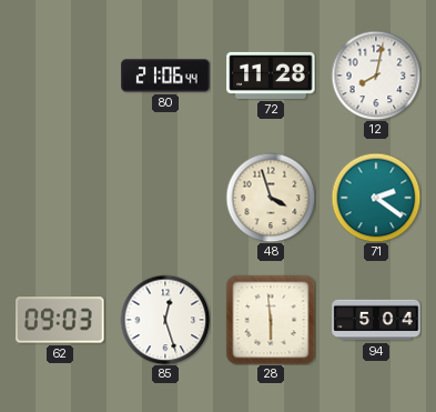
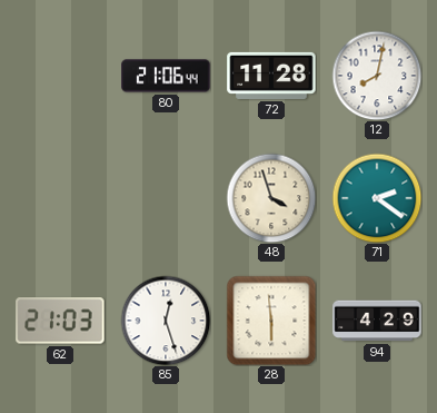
62: 09:03 -> 21:03
94: 5:04 -> 4:29
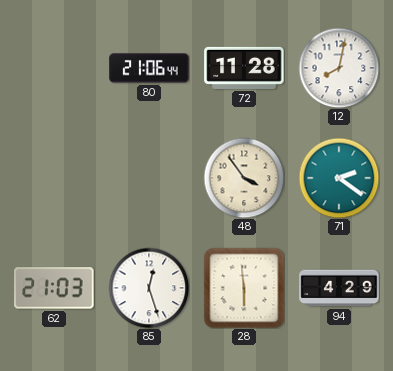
48: 3:57 -> 3:54
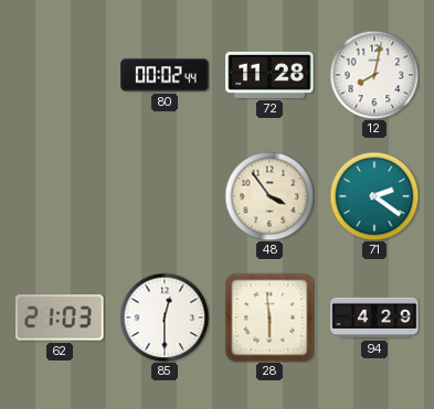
80: 21:06 -> 00:02
85: 12:27 -> 12:30
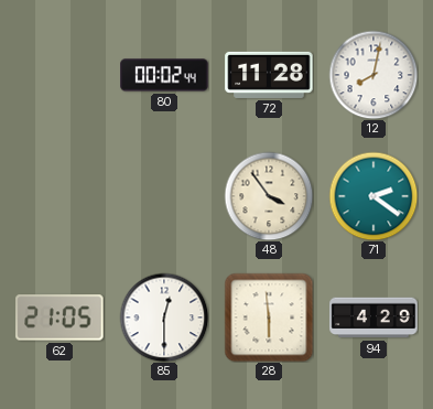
62: 21:03 -> 21:05
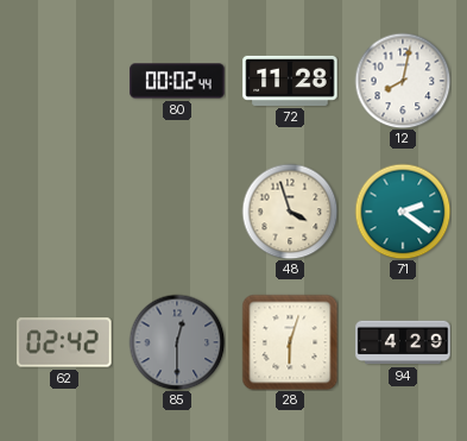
48: 3:54 -> 3:57
62: 21:05 -> 02:42
85 dial: white -> grey
28: 5:59 -> 6:03
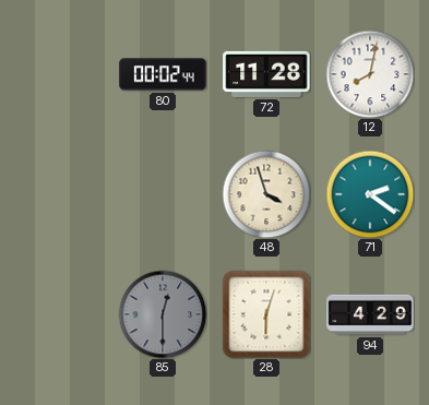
62: 02:42 -> none
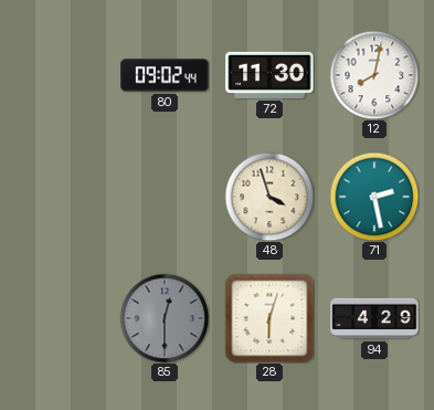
80: 00:02 -> 09:02
72: 11:28 -> 11:30
71: 2:21 -> 2:28
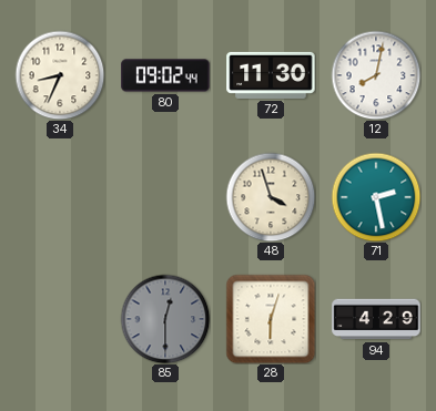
34: none -> 8:34
